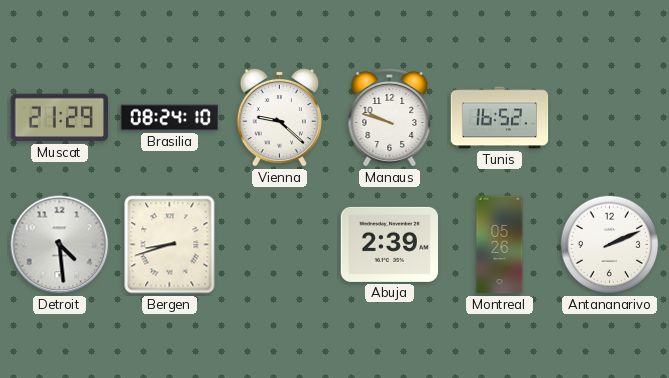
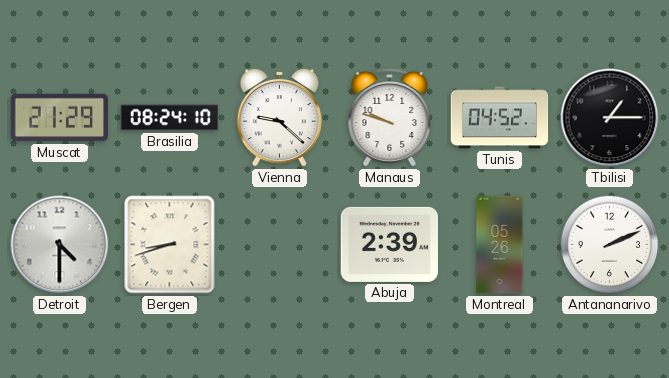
Tunis: 16:52 -> 04:52
Tbilisi: none -> 1:15
Detroit: 4:29 -> 4:30
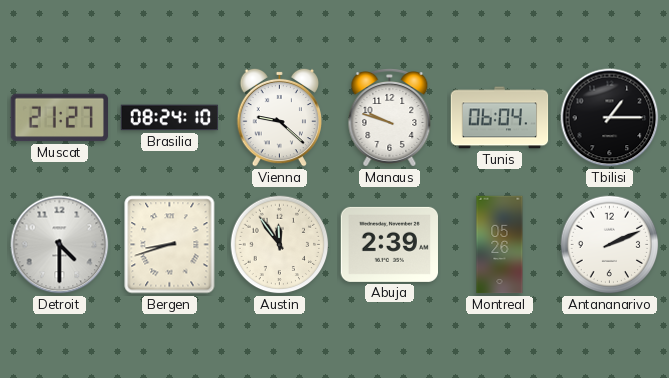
Muscat: 21:29 -> 21:27
Tunis: 04:52 -> 06:04
Austin: none -> 11:54
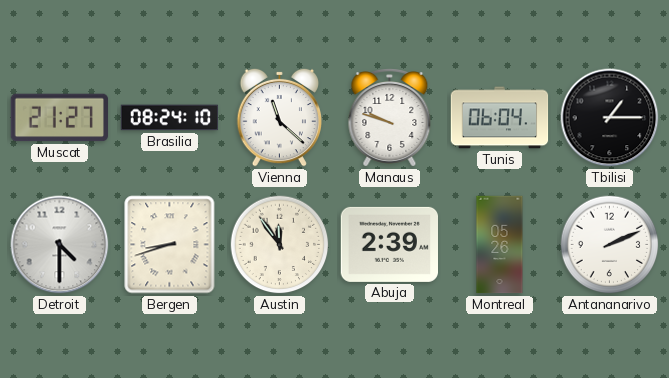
Vienna: 9:22 -> 11:22
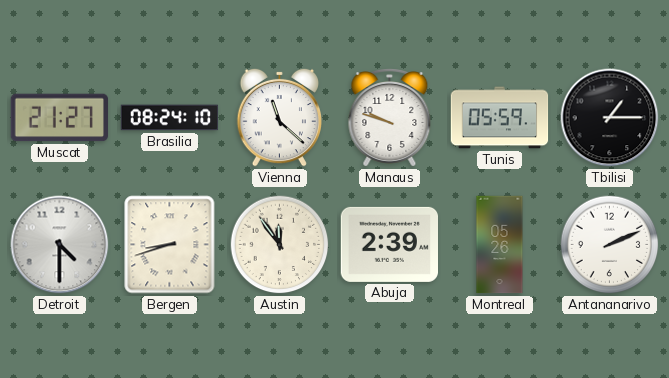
Tunis: 06:04 -> 05:59
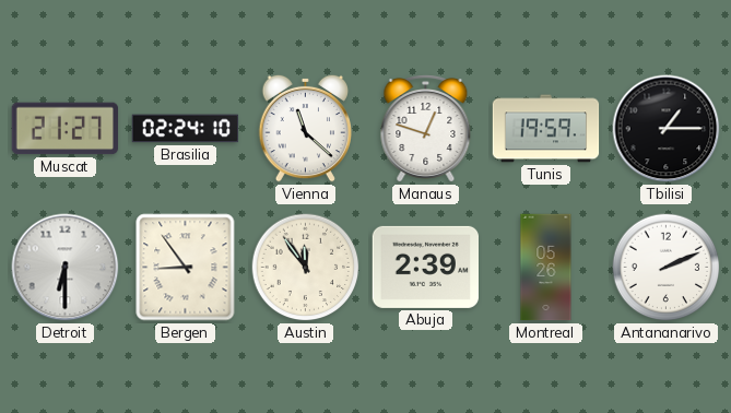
Brasilia: 08:24 -> 02:24
Manaus: 9:48 -> 12:48
Tunis: 05:59 -> 19:59
Detroit: 4:30 -> 6:30
Bergen: 8:42 -> 8:54
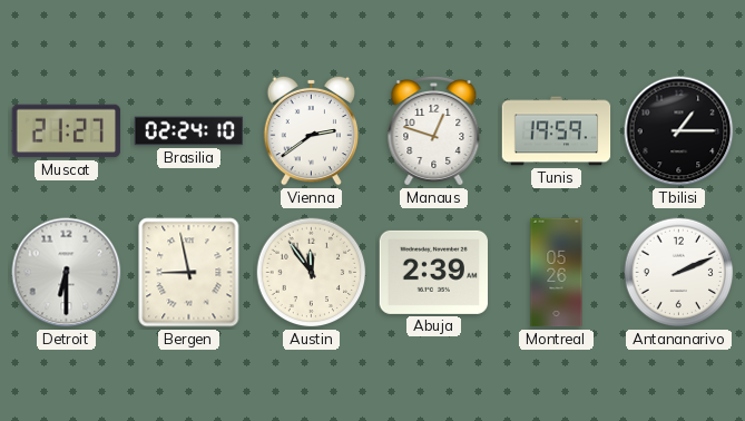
Vienna: 11:22 -> 2:39
Bergen: 8:54 -> 8:58
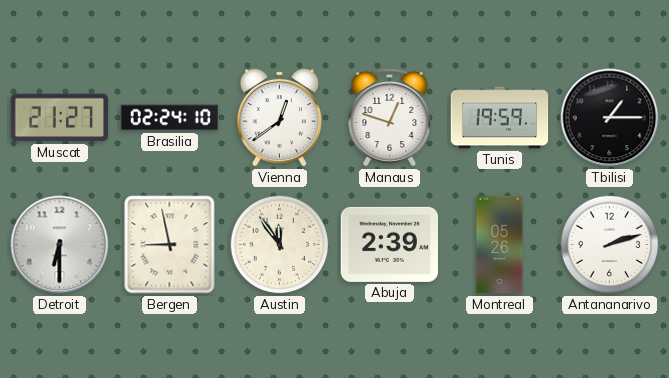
Vienna: 2:39 -> 12:39
Antananarivo: 2:11 -> 2:12
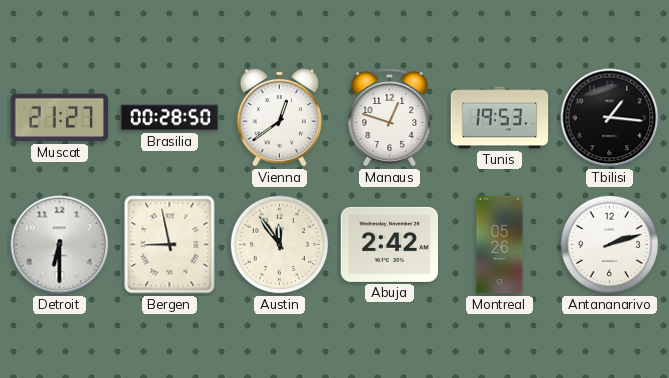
Brasilia: 02:24 -> 00:28
Tunis: 19:59 -> 19:53
Tbilisi: 1:15 -> 1:16
Abuja: 2:39 -> 2:42
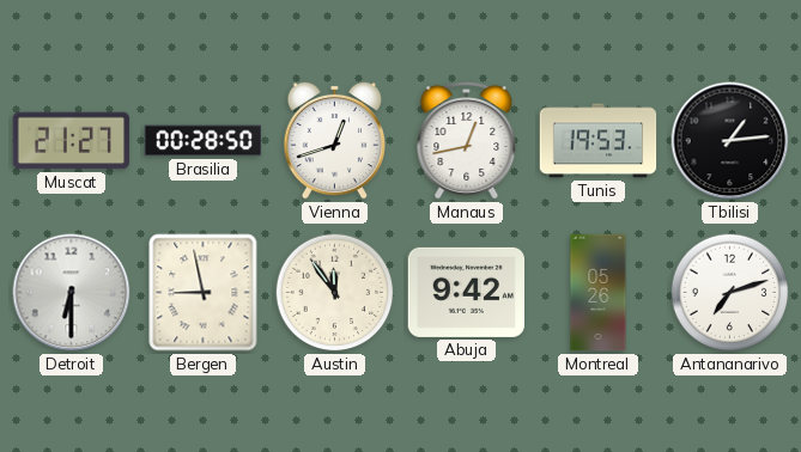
Vienna: 12:39 -> 12:42
Manaus: 12:48 -> 12:43
Tbilisi: 1:16 -> 1:14
Abuja: 2:42 -> 9:42
Antananarivo: 2:12 -> 7:12
